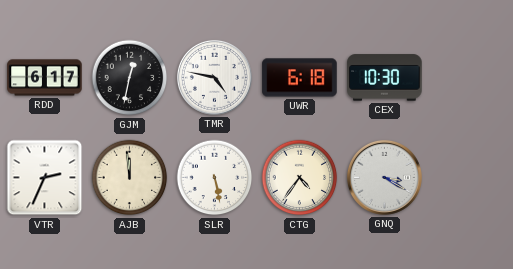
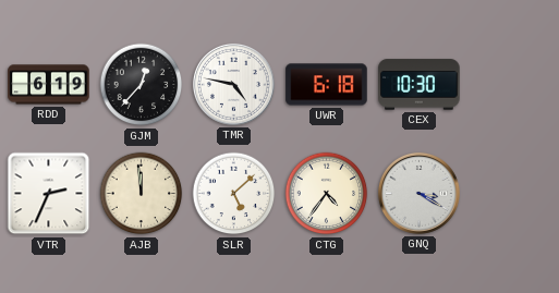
RDD: 6:17 -> 6:19
GJM: 12:32 -> 12:37
SLR: 5:28 -> 5:08
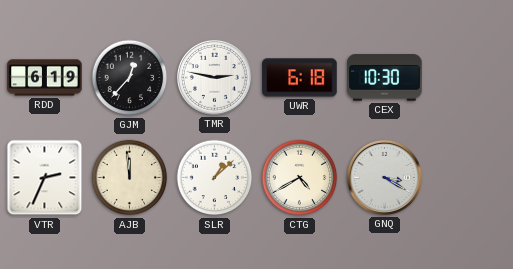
TMR: 4:47 -> 2:47
SLR: 5:08 -> 1:08
CTG: 4:36 -> 4:40
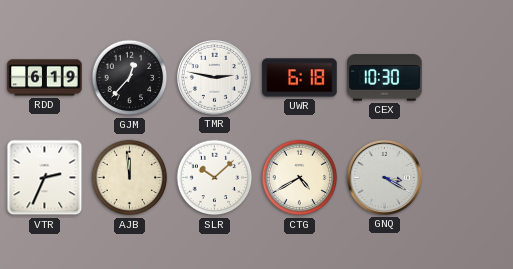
SLR: 1:08 -> 10:08
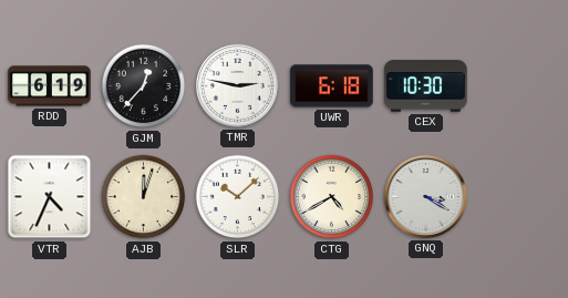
VTR: 2:34 -> 4:34
AJB: 11:59 -> 12:03
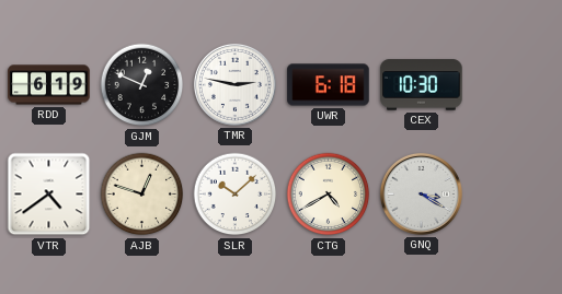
GJM: 12:37 -> 12:49
VTR: 4:34 -> 4:39
AJB: 12:03 -> 12:48
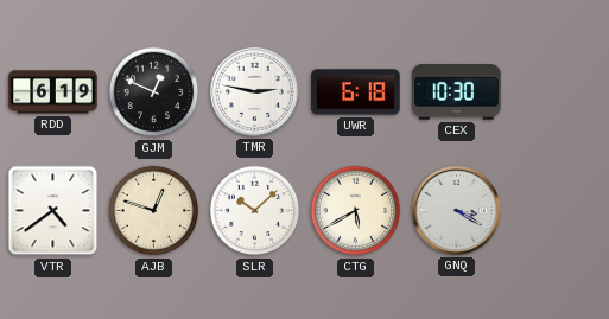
CTG: 4:40 -> 5:40
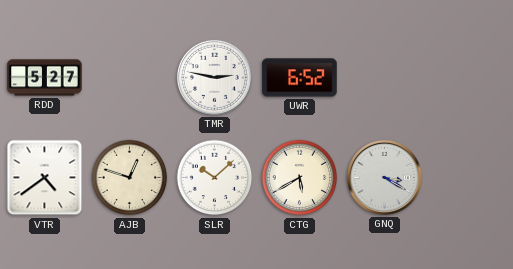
RDD: 6:19 -> 5:27
GJM: 12:49 -> none
UWR: 6:18 -> 6:52
CEX: 10:30 -> none
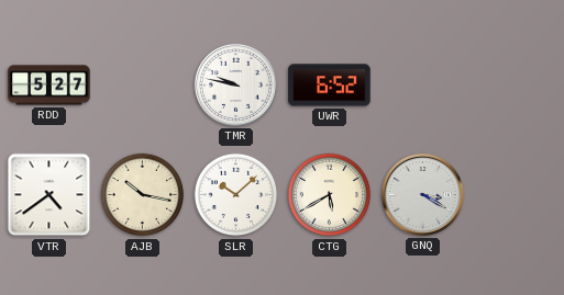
TMR: 2:47 -> 9:47
AJB: 12:48 -> 10:17
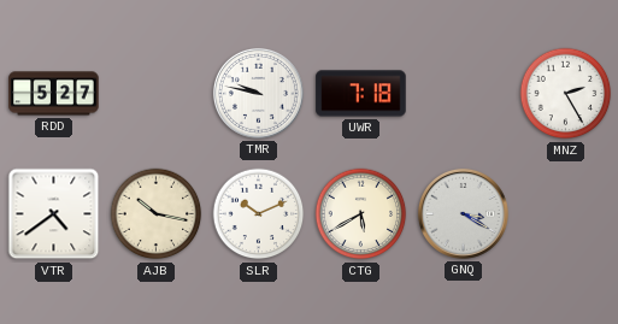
UWR: 6:52 -> 7:18
MNZ: none -> 2:25
SLR: 10:08 -> 10:11
